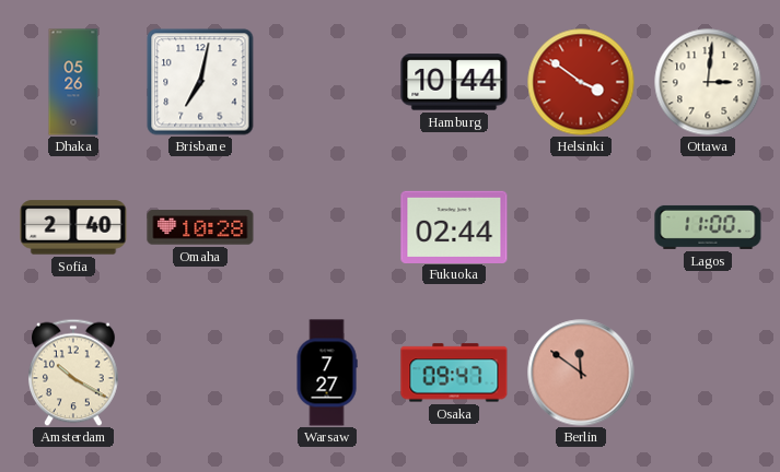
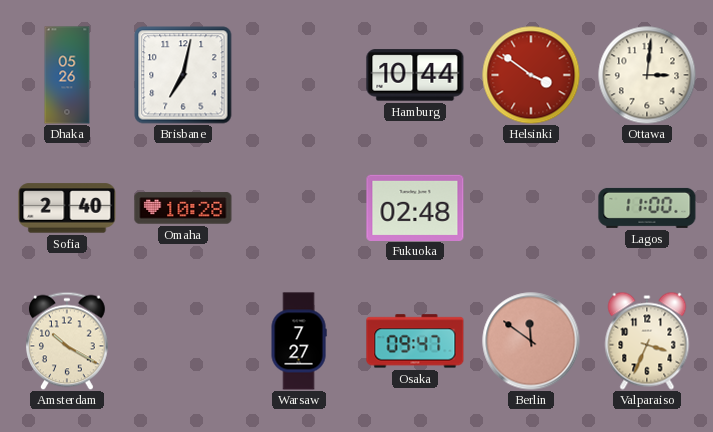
Fukuoka: 02:44 -> 02:48
Valparaiso: none -> 3:34
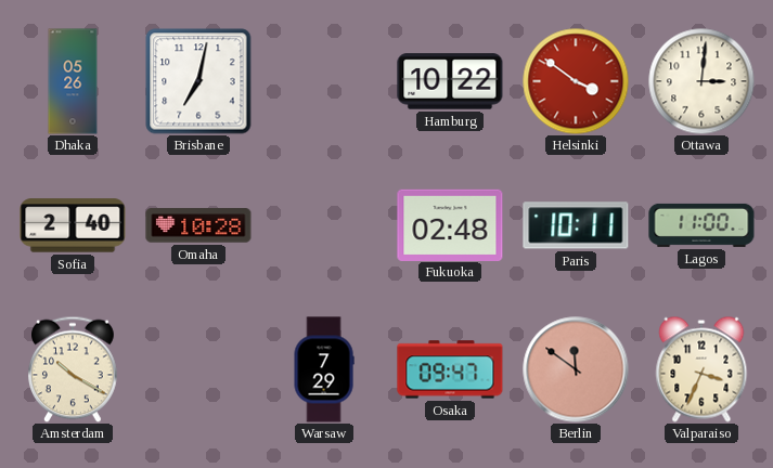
Hamburg: 10:44 -> 10:22
Paris: none -> 10:11
Warsaw: 7:27 -> 7:29
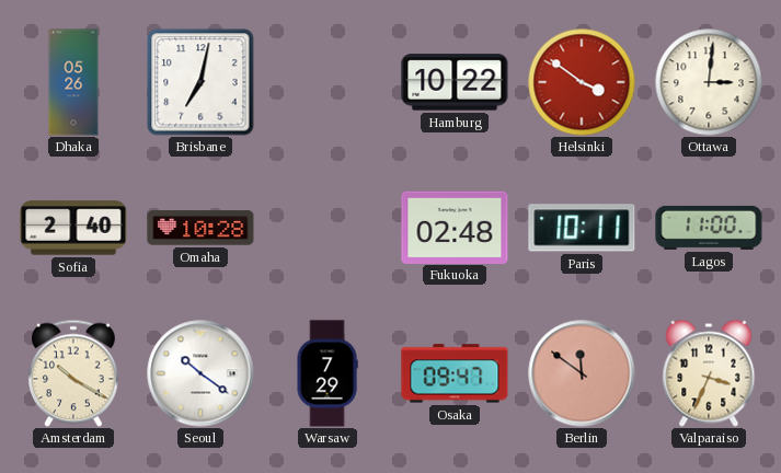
Seoul: none -> 10:21
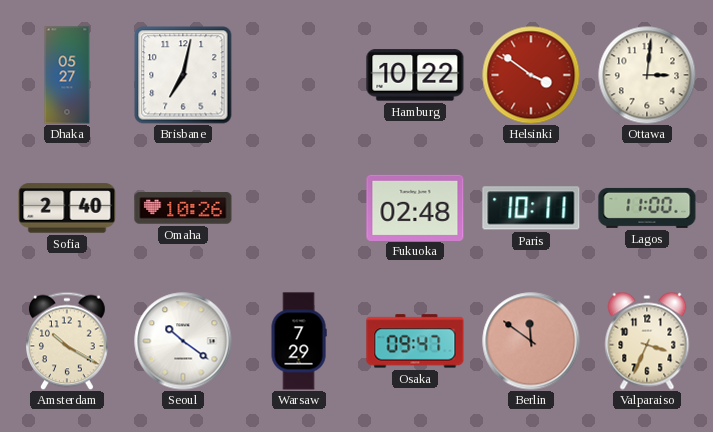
Dhaka: 05:26 -> 05:27
Omaha: 10:28 -> 10:26
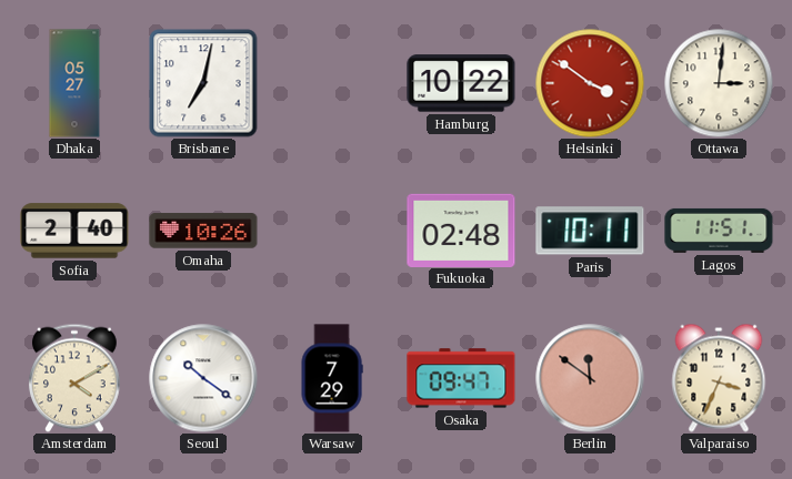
Lagos: 11:00 -> 11:51
Amsterdam: 10:20 -> 4:10
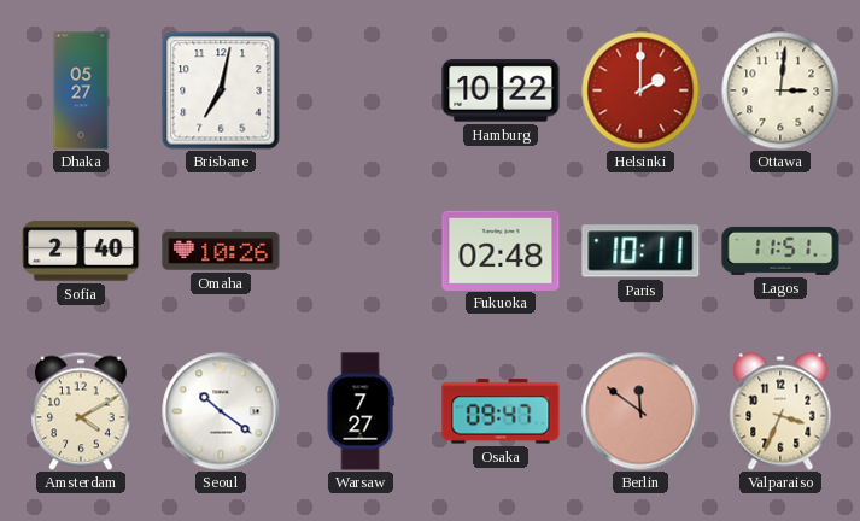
Helsinki: 3:51 -> 2:00
Warsaw: 7:29 -> 7:27
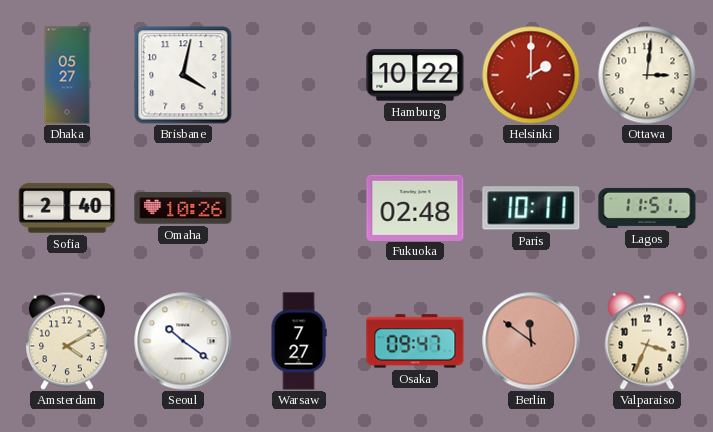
Brisbane: 7:02 -> 4:02
